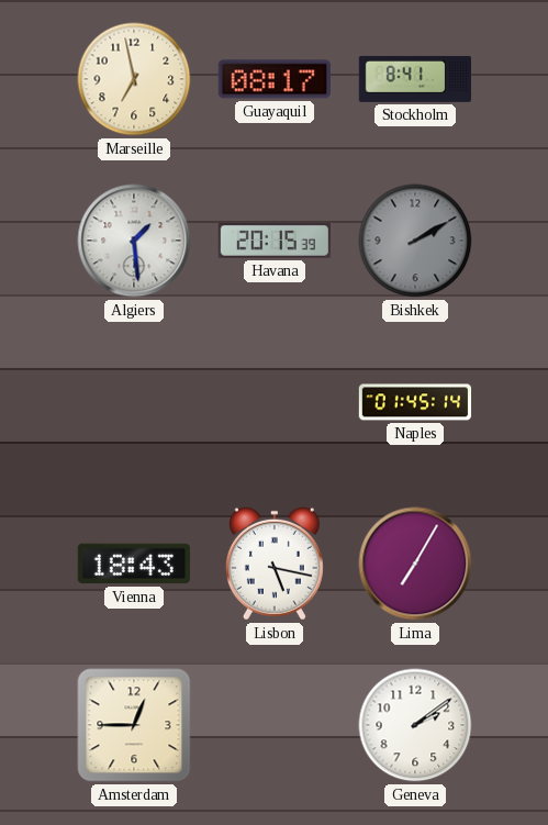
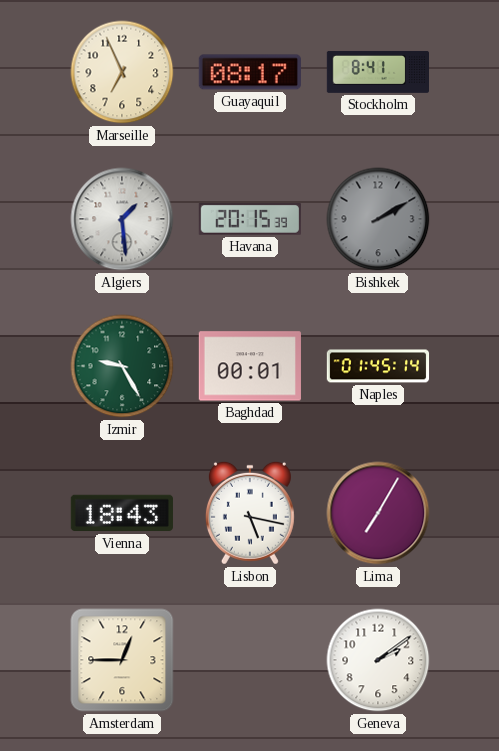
Marseille: 6:58 -> 6:56
Izmir: none -> 9:25
Baghdad: none -> 00:01
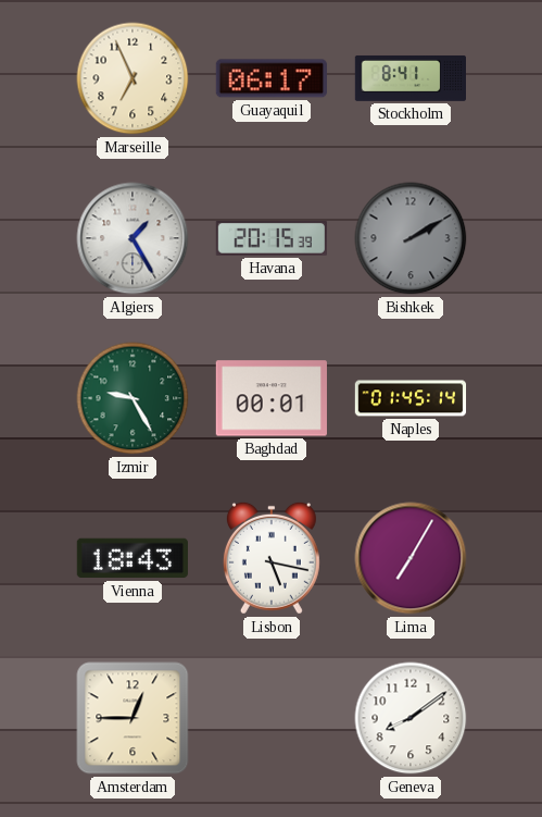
Guayaquil: 08:17 -> 06:17
Algiers: 1:29 -> 1:25
Geneva: 2:09 -> 8:09
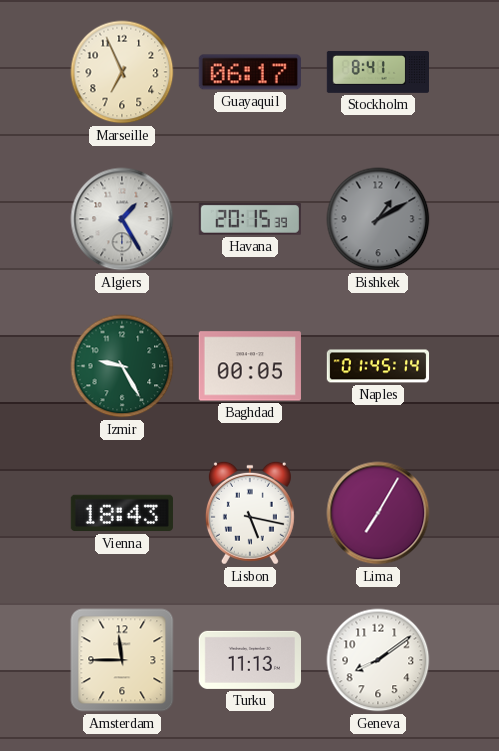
Bishkek: 2:10 -> 1:10
Baghdad: 00:01 -> 00:05
Amsterdam: 12:45 -> 11:45
Turku: none -> 11:13
